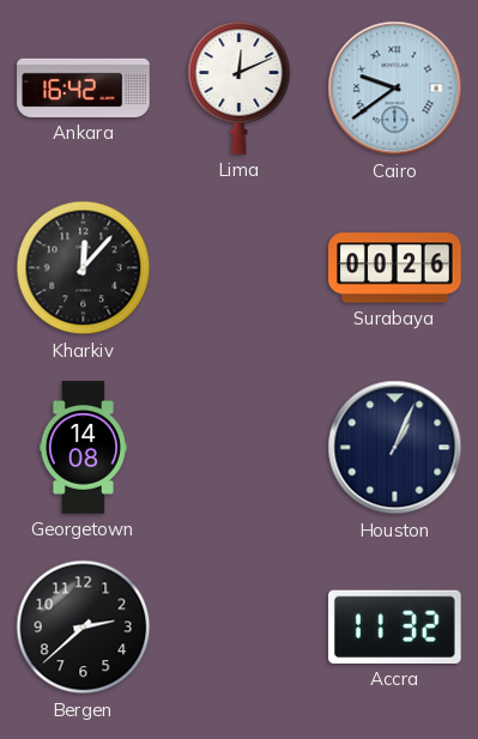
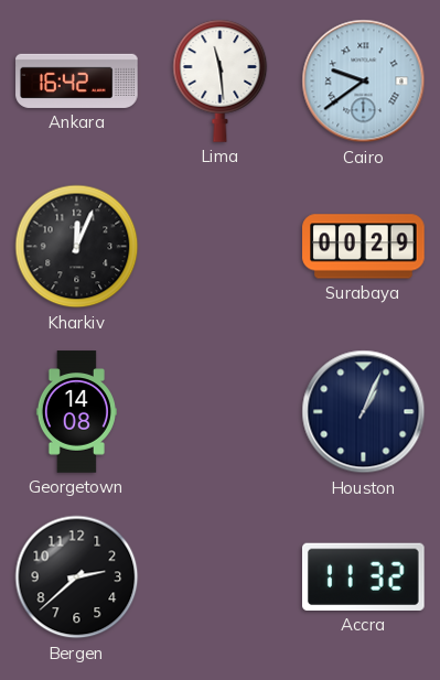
Lima: 12:11 -> 11:29
Kharkiv: 12:07 -> 12:04
Surabaya: 00:26 -> 00:29
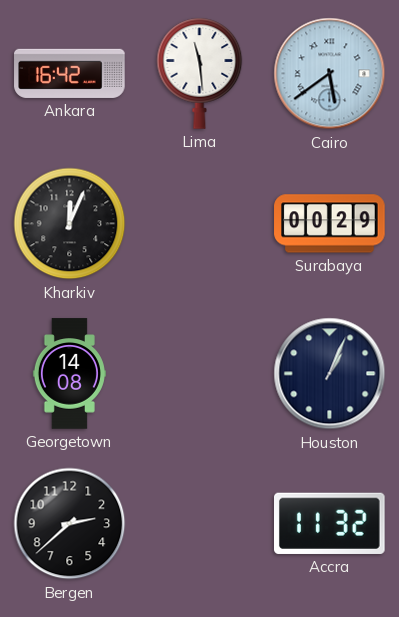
Cairo: 9:39 -> 5:39
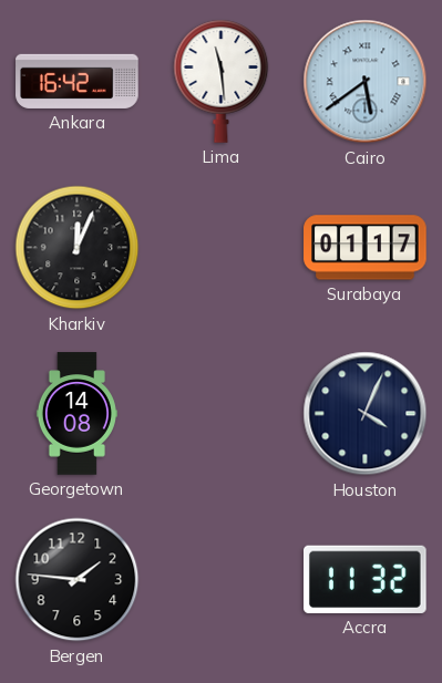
Surabaya: 00:29 -> 01:17
Houston: 1:04 -> 4:04
Bergen: 2:38 -> 1:46
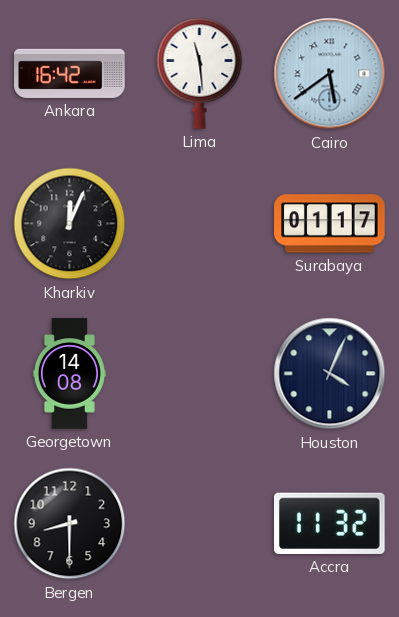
Bergen: 1:46 -> 8:30
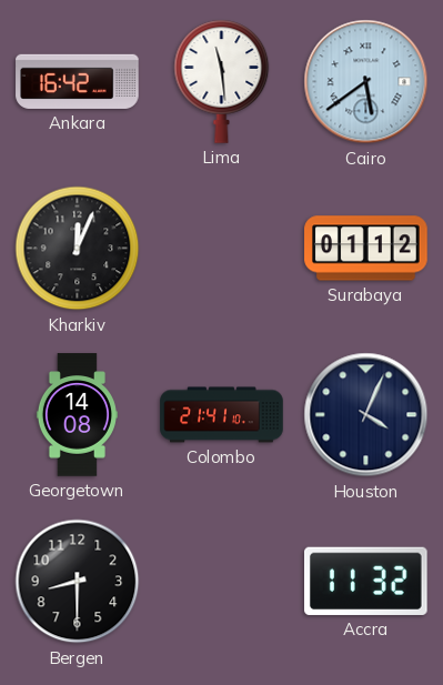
Surabaya: 01:17 -> 01:12
Colombo: none -> 21:41
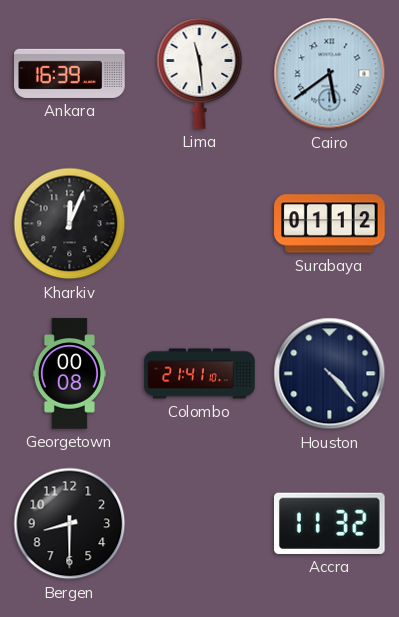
Ankara: 16:42 -> 16:39
Georgetown: 14:08 -> 00:08
Houston: 4:04 -> 4:23
